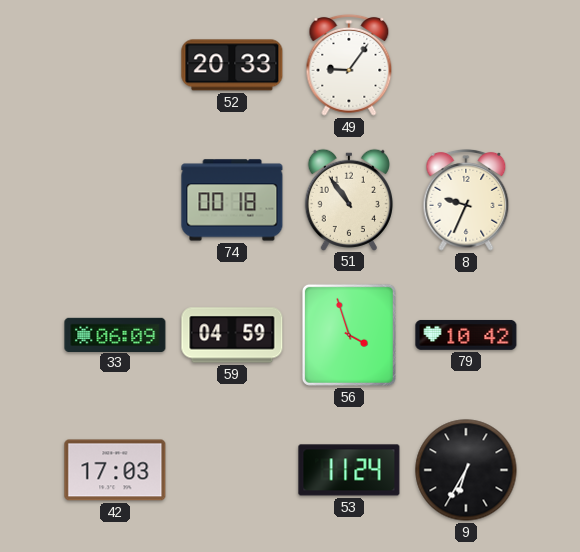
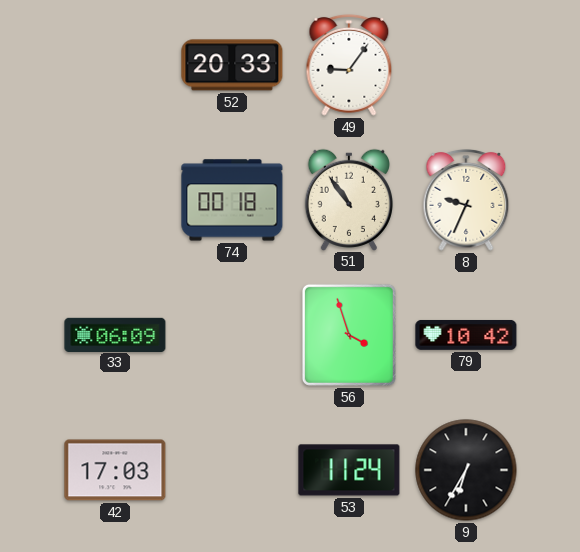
59: 04:59 -> none
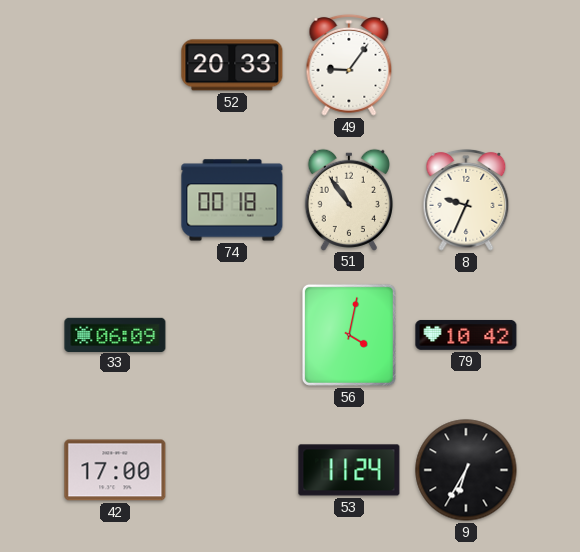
56: 3:57 -> 4:02
42: 17:03 -> 17:00
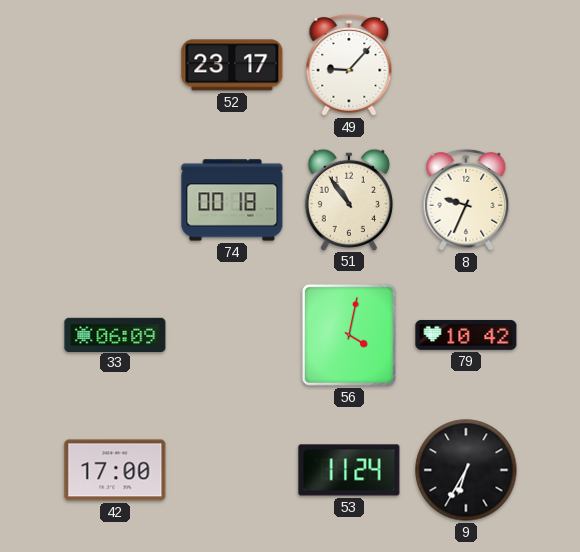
52: 20:33 -> 23:17
49: 9:06 -> 9:07
